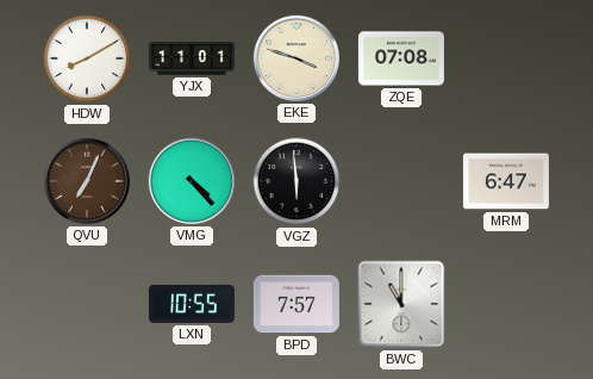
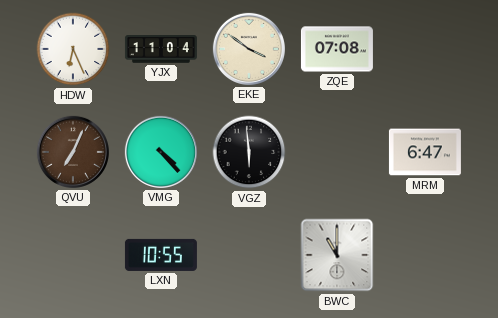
HDW: 8:10 -> 6:26
YJX: 11:01 -> 11:04
EKE: 3:48 -> 3:51
BPD: 7:57 -> none
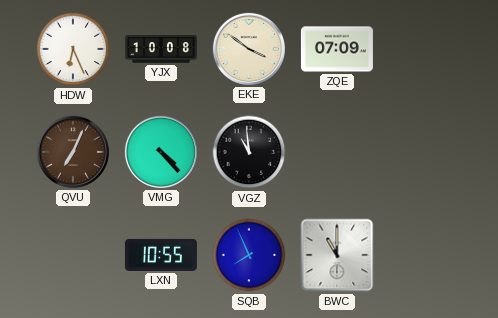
YJX: 11:04 -> 10:08
ZQE: 07:08 -> 07:09
VGZ: 5:59 -> 10:59
MRM: 6:47 -> none
SQB: none -> 7:56
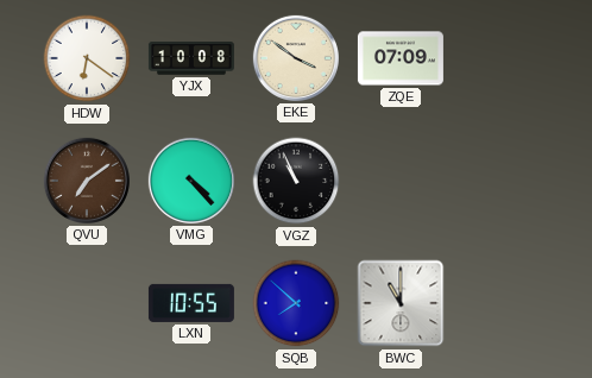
HDW: 6:26 -> 6:21
QVU: 7:04 -> 7:09
VGZ: 10:59 -> 10:56
SQB: 7:56 -> 7:52
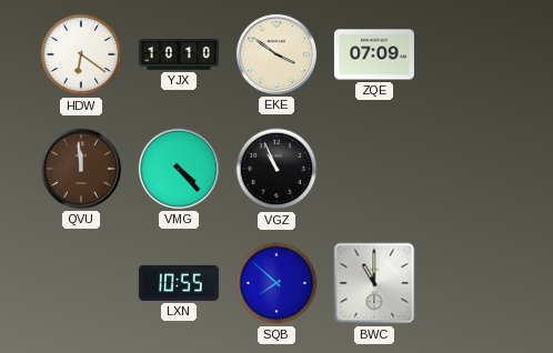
YJX: 10:08 -> 10:10
QVU: 7:09 -> 11:59
